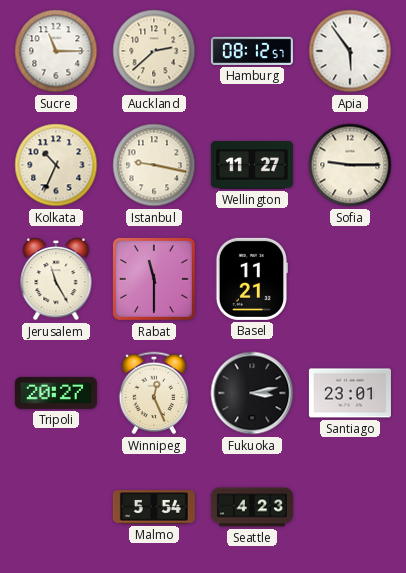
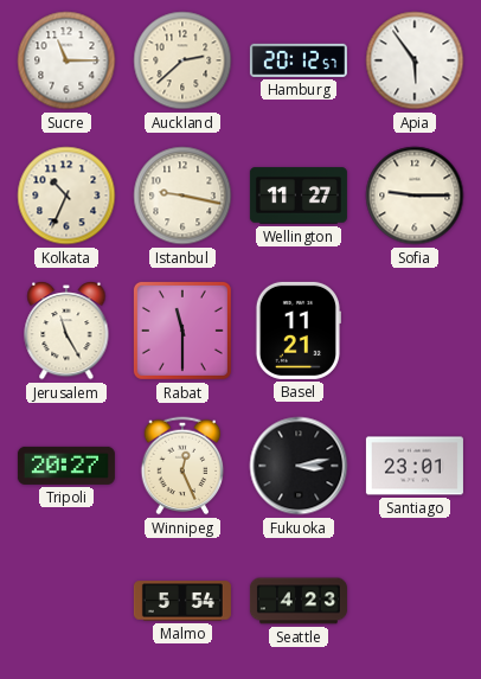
Hamburg: 08:12 -> 20:12
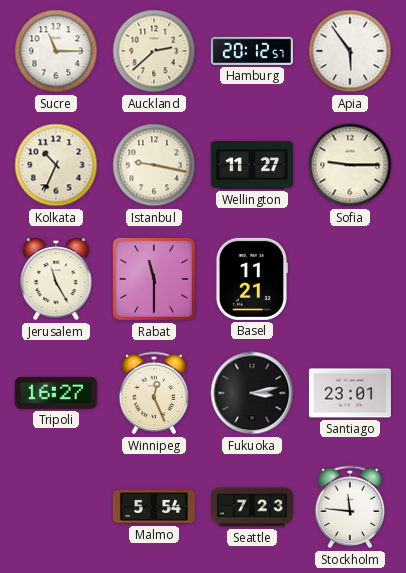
Tripoli: 20:27 -> 16:27
Seattle: 4:23 -> 7:23
Stockholm: none -> 11:46
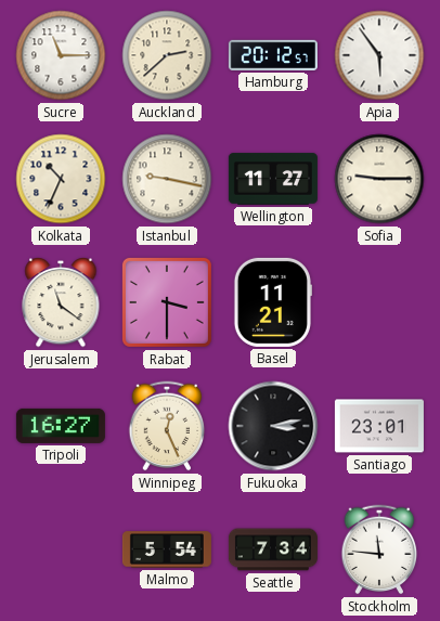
Jerusalem: 11:25 -> 11:21
Rabat: 11:30 -> 3:30
Seattle: 7:23 -> 7:34
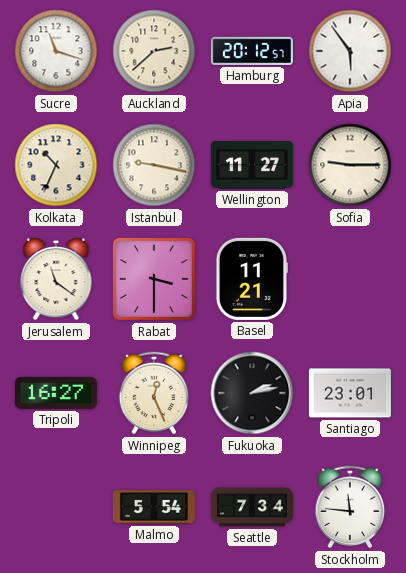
Sucre: 11:15 -> 11:18
Fukuoka: 3:13 -> 2:13
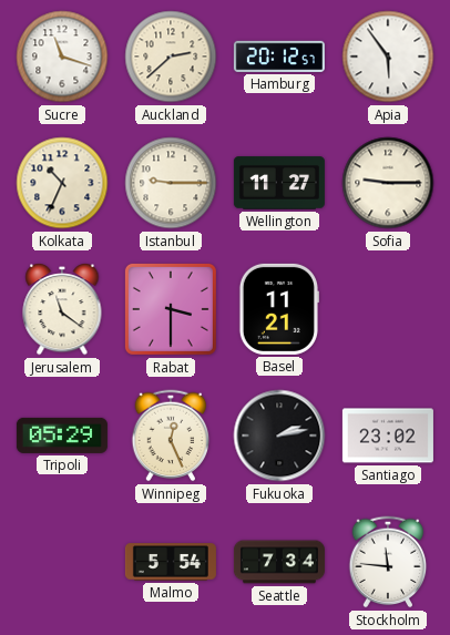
Istanbul: 9:17 -> 9:15
Tripoli: 16:27 -> 05:29
Santiago: 23:01 -> 23:02
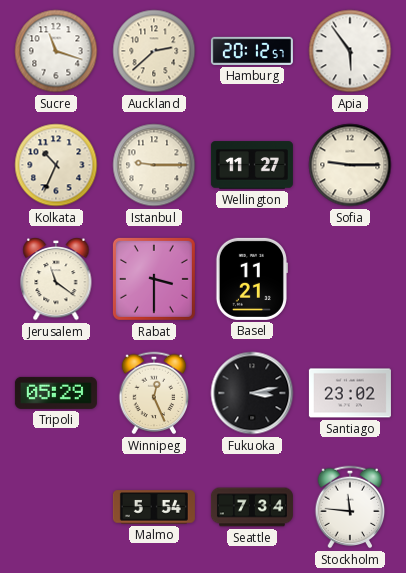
Fukuoka: 2:13 -> 3:13
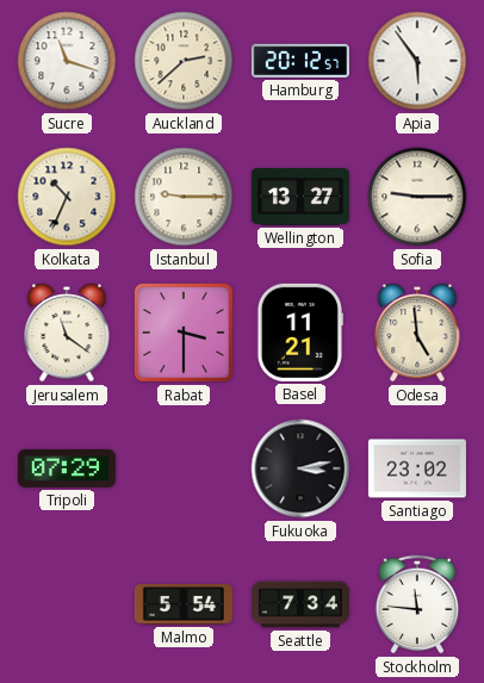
Wellington: 11:27 -> 13:27
Odesa: none -> 4:59
Tripoli: 05:29 -> 07:29
Winnipeg: 12:26 -> none
